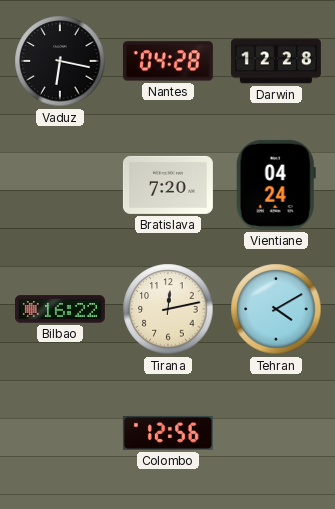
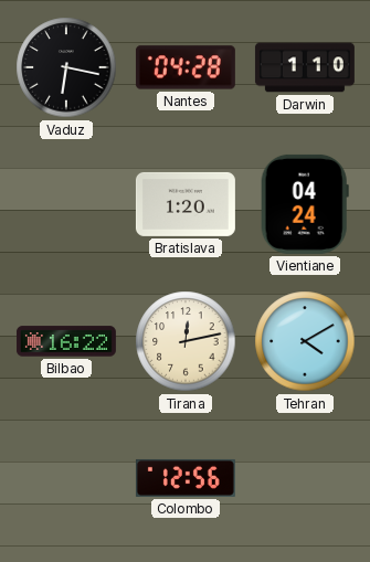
Darwin: 12:28 -> 1:10
Bratislava: 7:20 -> 1:20
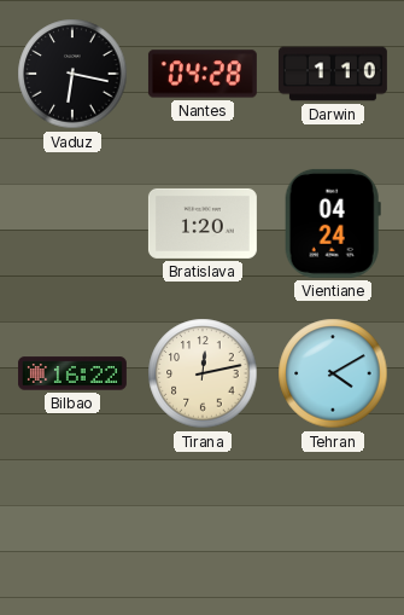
Colombo: 12:56 -> none
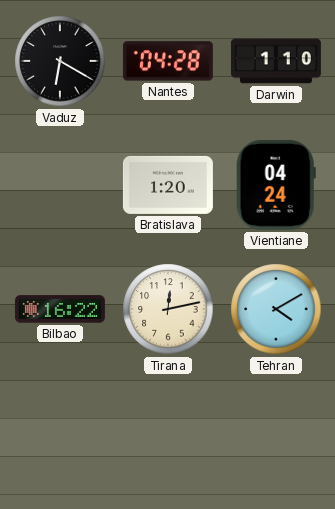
Vaduz: 6:17 -> 6:20
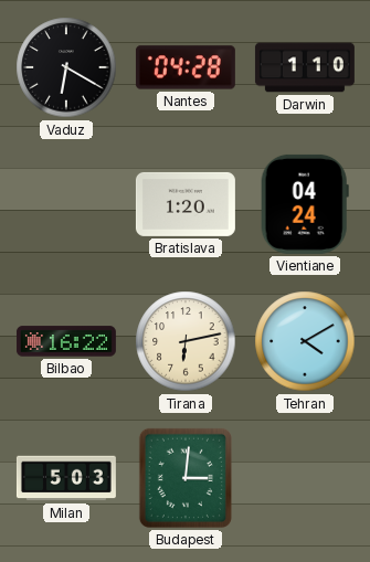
Tirana: 12:13 -> 6:13
Milan: none -> 5:03
Budapest: none -> 3:01
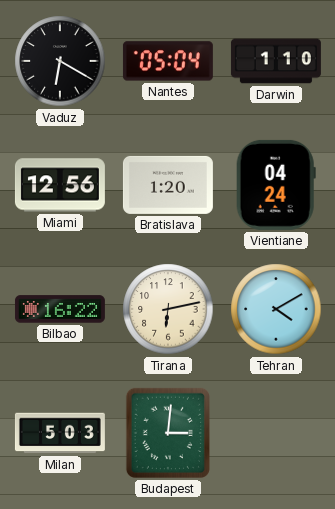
Nantes: 04:28 -> 05:04
Miami: none -> 12:56
